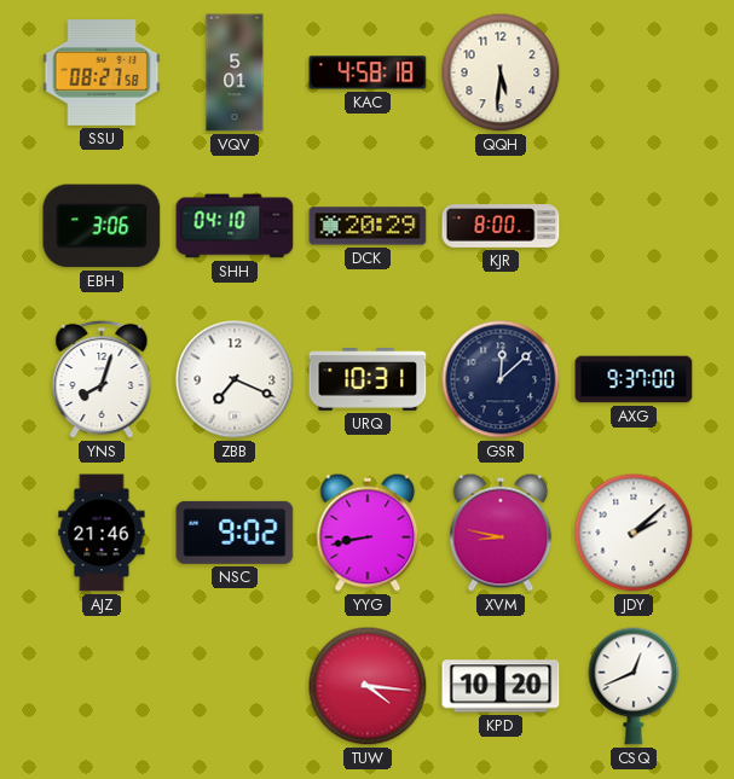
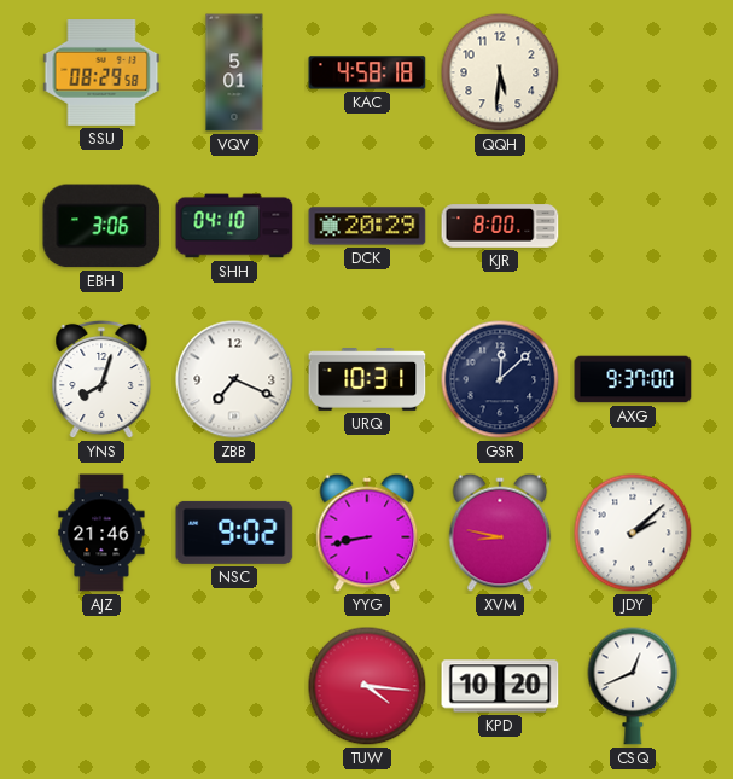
SSU: 08:27 -> 08:29
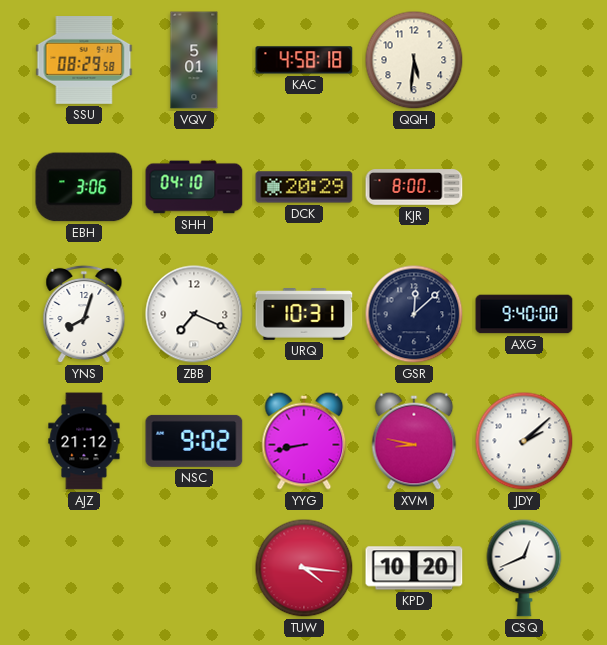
AXG: 9:37 -> 9:40
AJZ: 21:46 -> 21:12
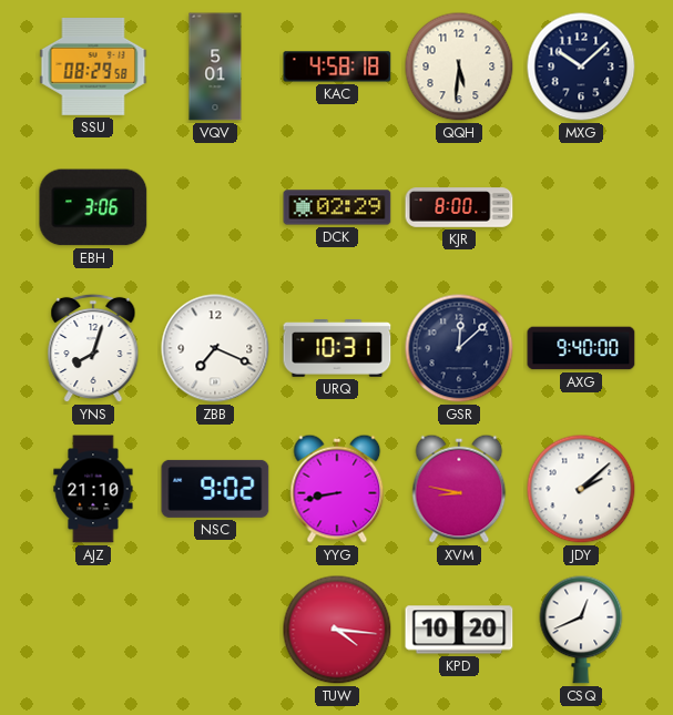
MXG: none -> 10:08
SHH: 04:10 -> none
DCK: 20:29 -> 02:29
AJZ: 21:12 -> 21:10
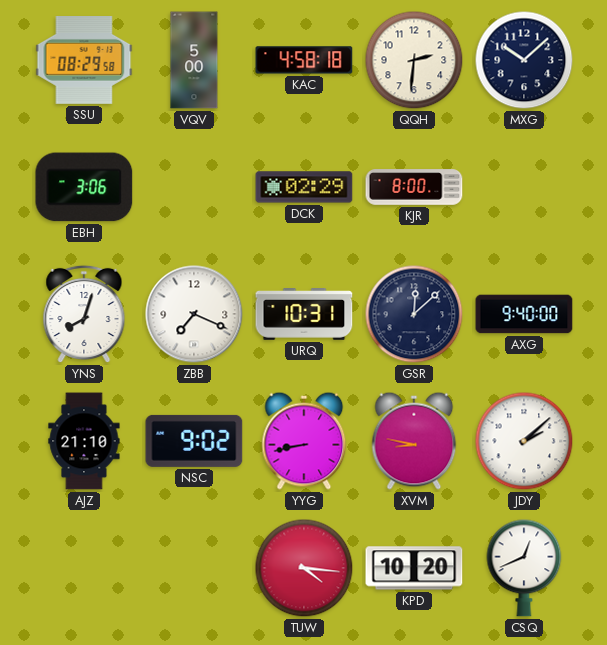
VQV: 5:01 -> 5:00
QQH: 5:31 -> 2:31
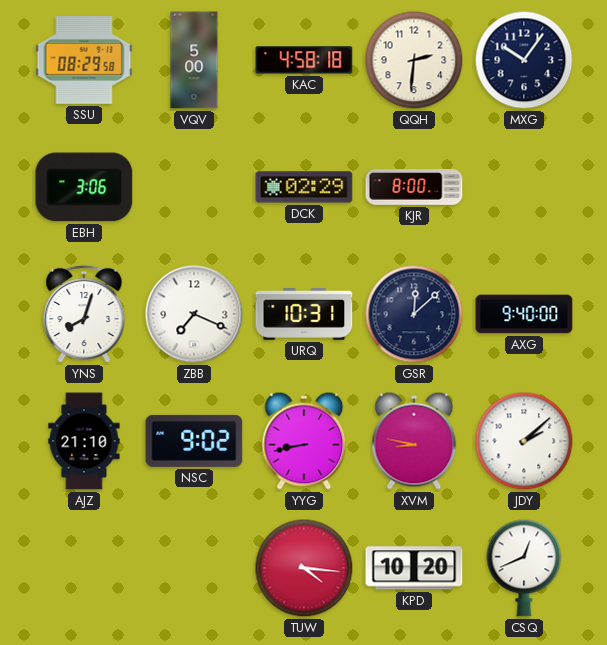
MXG: 10:08 -> 10:06
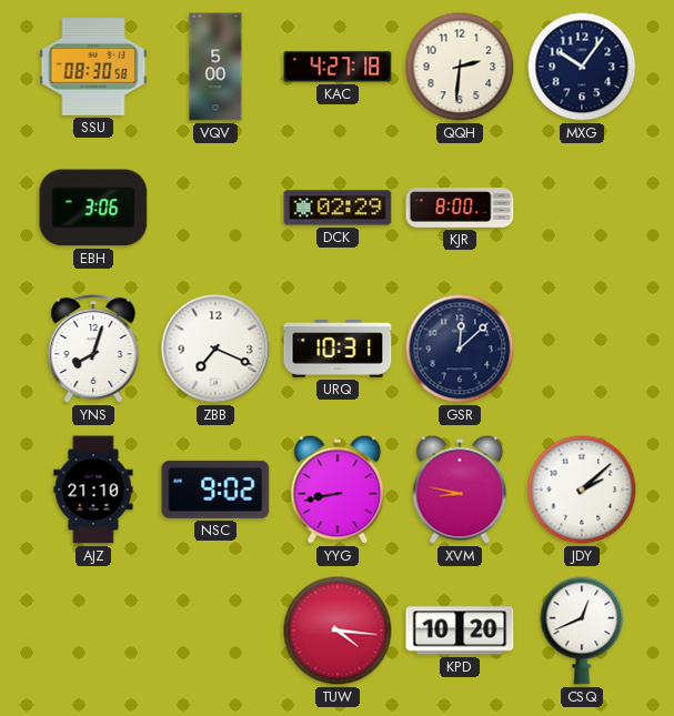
SSU: 08:29 -> 08:30
KAC: 4:58 -> 4:27
AXG: 9:40 -> none
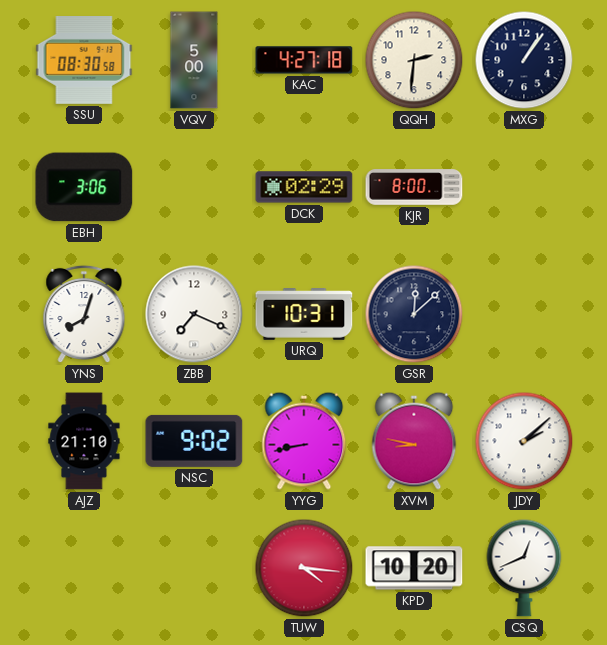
MXG: 10:06 -> 1:06
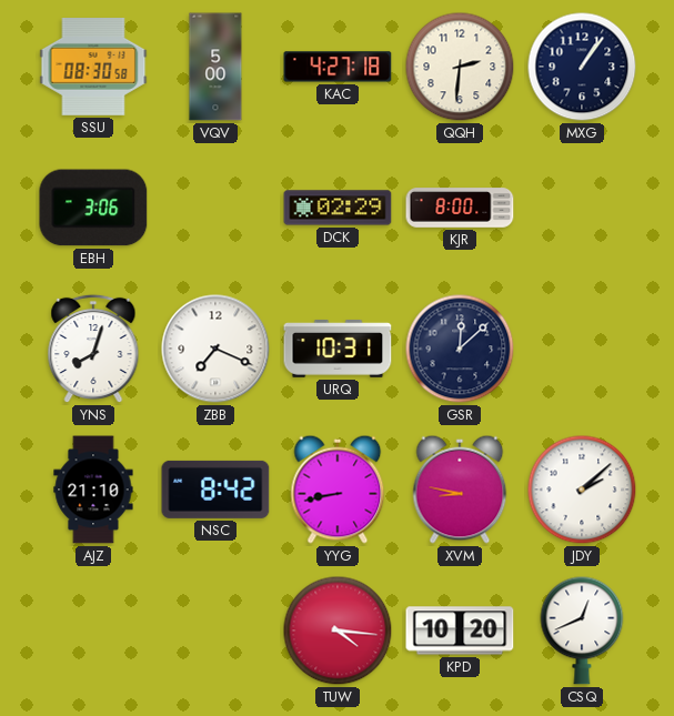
NSC: 9:02 -> 8:42
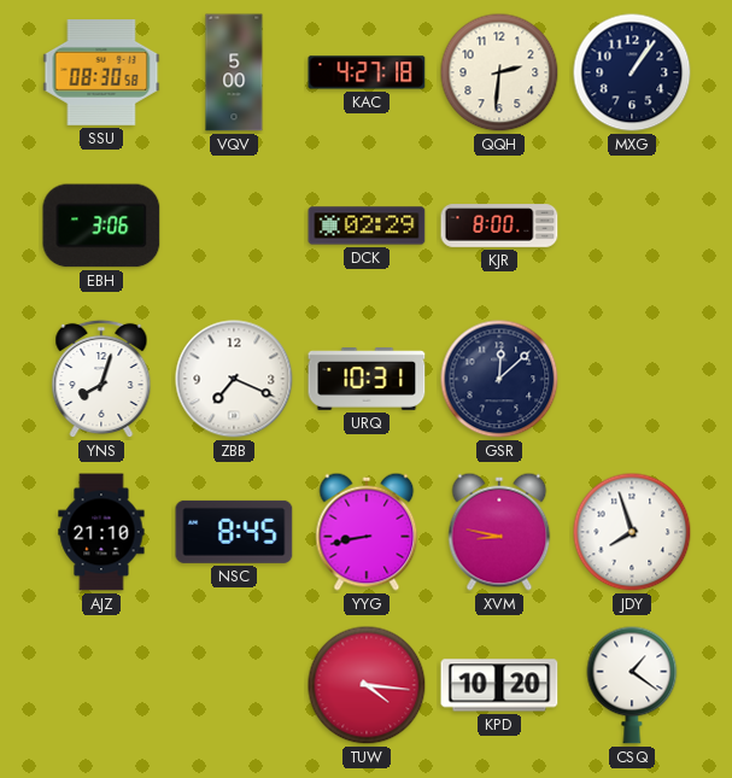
NSC: 8:42 -> 8:45
JDY: 2:08 -> 7:57
CSQ: 12:41 -> 1:21
